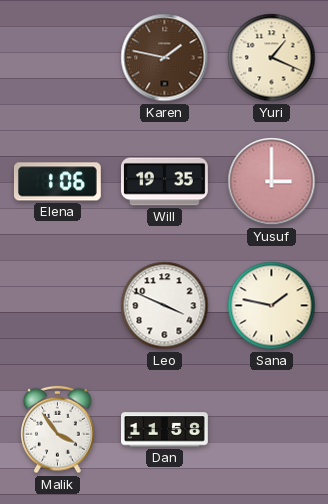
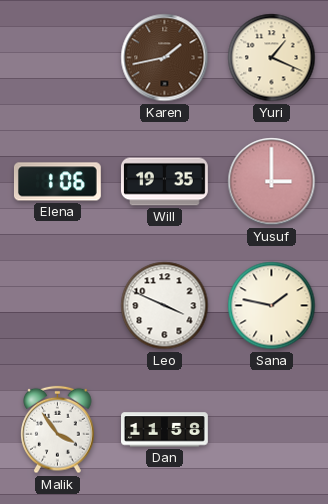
Karen: 1:47 -> 1:43
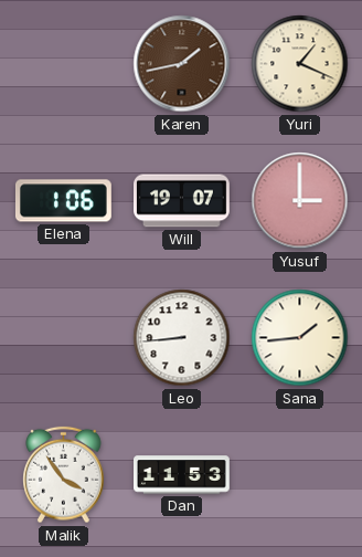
Will: 19:35 -> 19:07
Leo: 3:49 -> 8:44
Sana: 1:47 -> 1:44
Dan: 11:58 -> 11:53
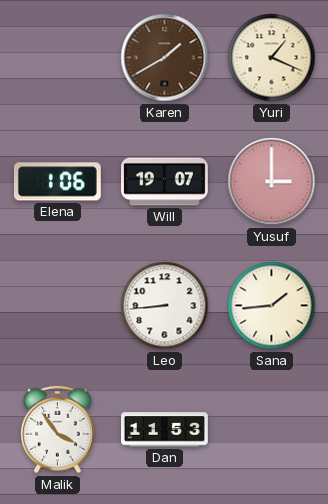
Karen: 1:43 -> 1:40
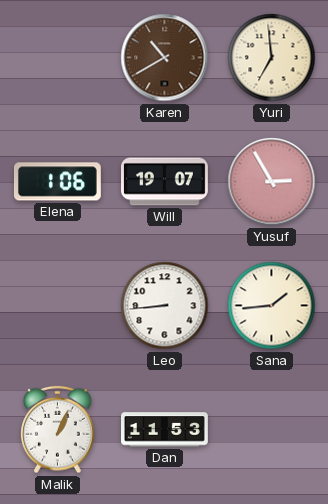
Karen: 1:40 -> 10:40
Yuri: 1:19 -> 6:59
Yusuf: 3:00 -> 2:55
Malik: 3:54 -> 1:04
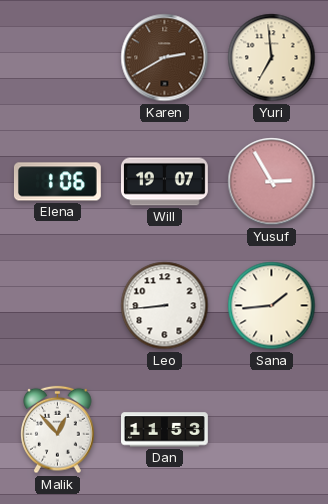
Karen: 10:40 -> 2:40
Malik: 1:04 -> 12:53
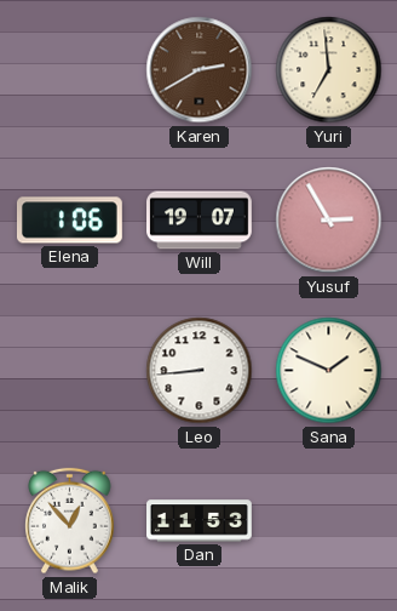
Sana: 1:44 -> 1:49
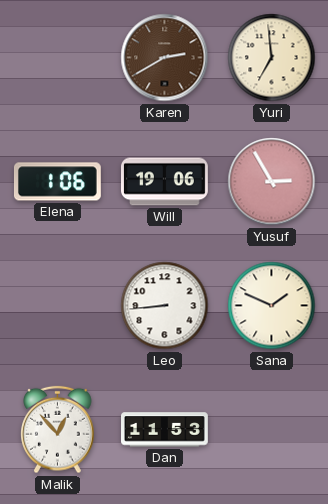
Will: 19:07 -> 19:06
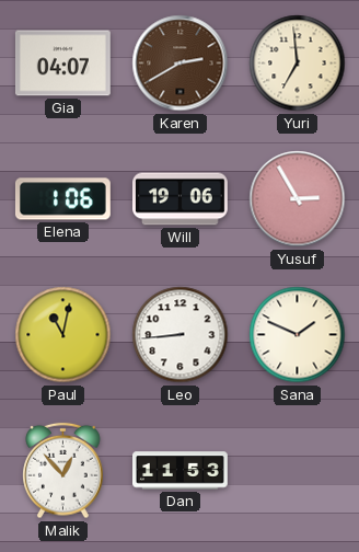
Gia: none -> 04:07
Paul: none -> 11:02
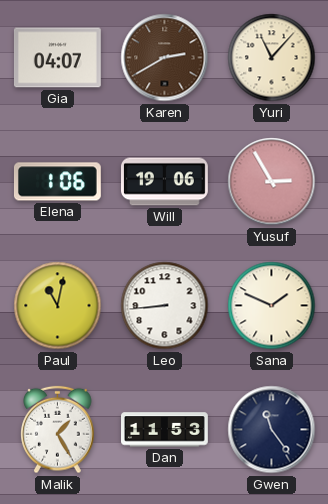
Yuri: 6:59 -> 11:07
Malik: 12:53 -> 1:25
Gwen: none -> 11:24
